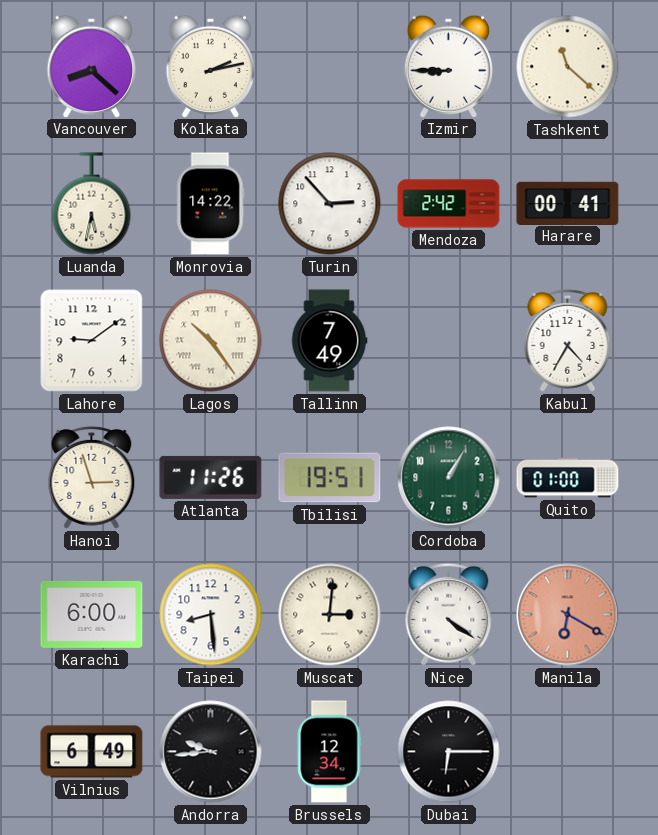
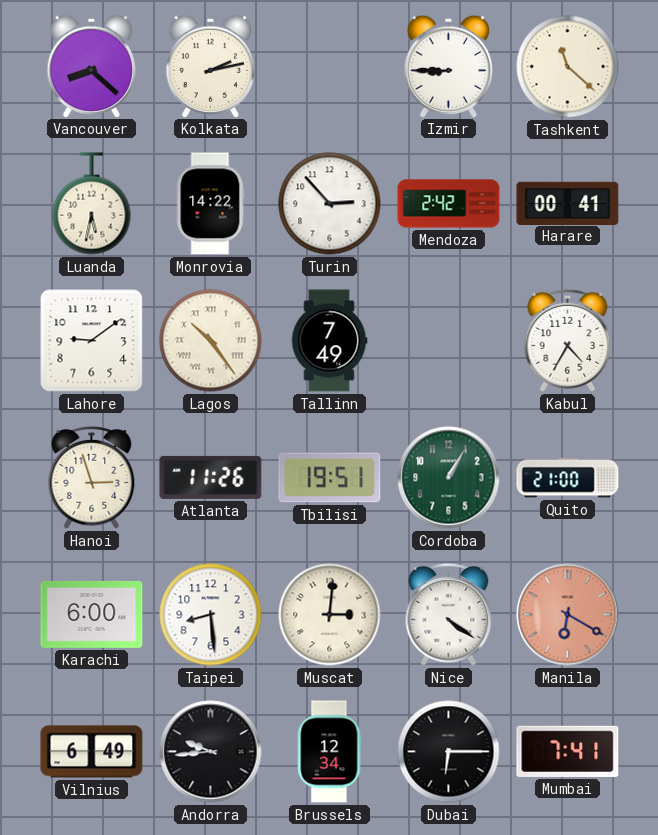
Quito: 01:00 -> 21:00
Mumbai: none -> 7:41
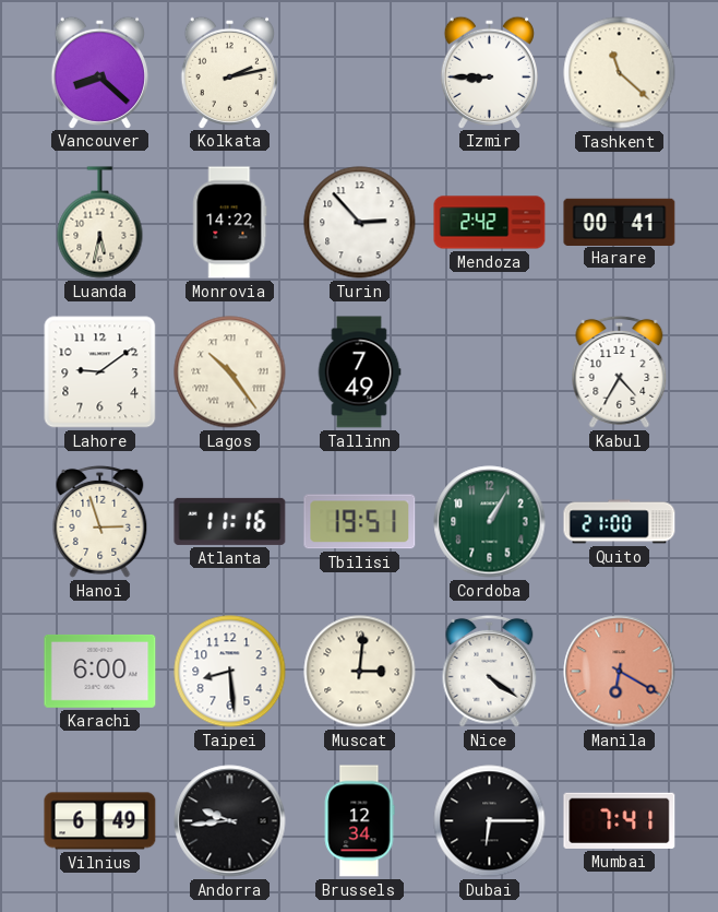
Atlanta: 11:26 -> 11:16
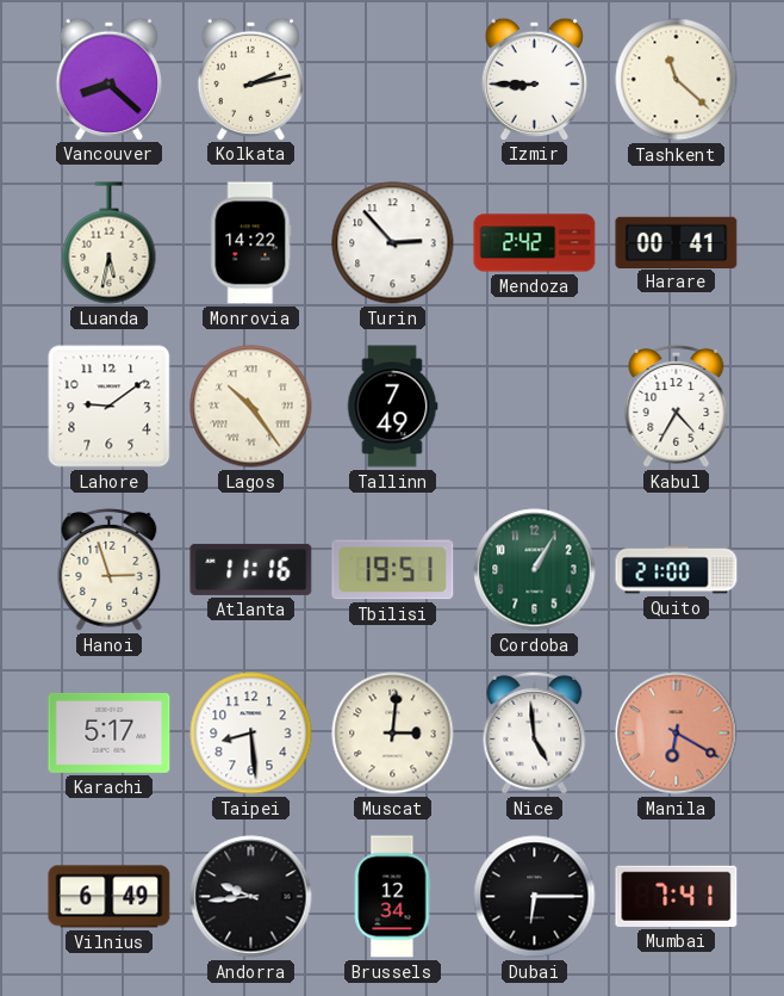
Karachi: 6:00 -> 5:17
Nice: 4:21 -> 4:59
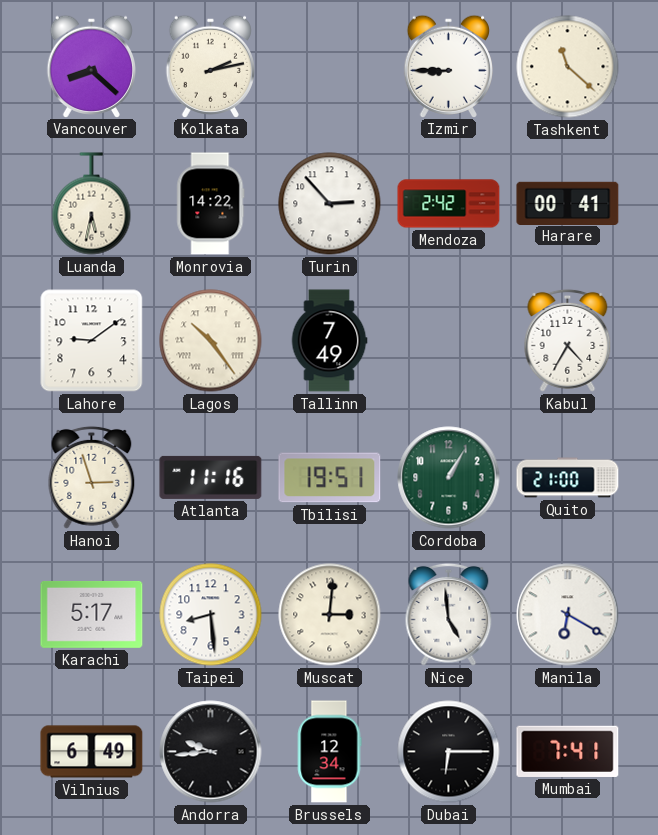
Manila dial: salmon -> white
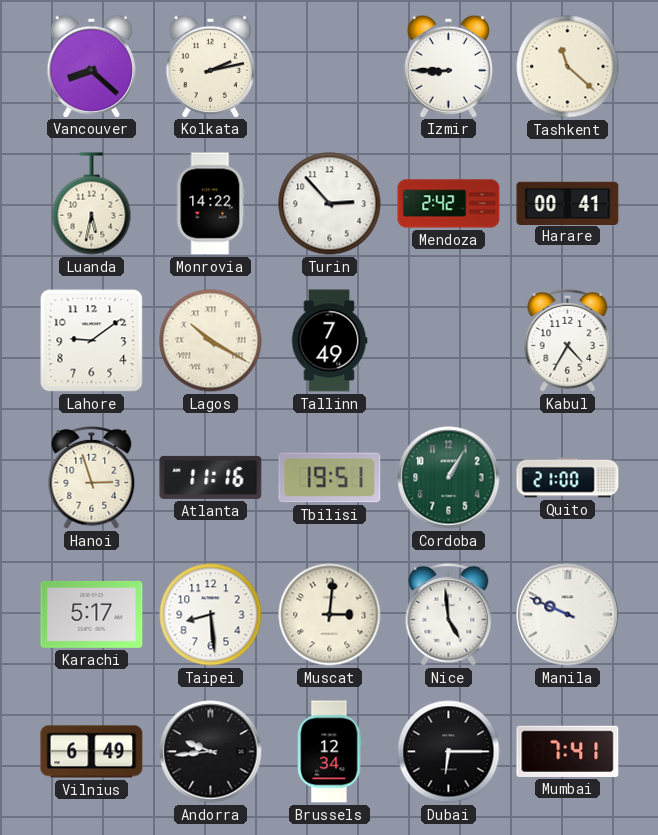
Lagos: 10:24 -> 10:20
Manila: 6:20 -> 9:49
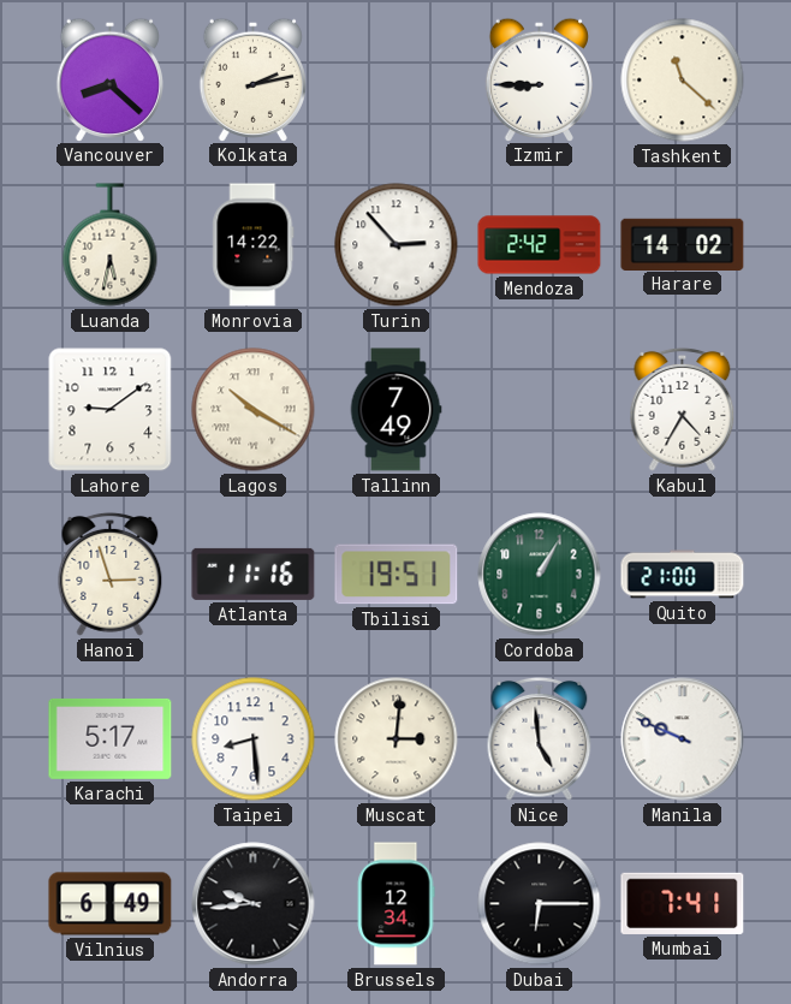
Harare: 00:41 -> 14:02
